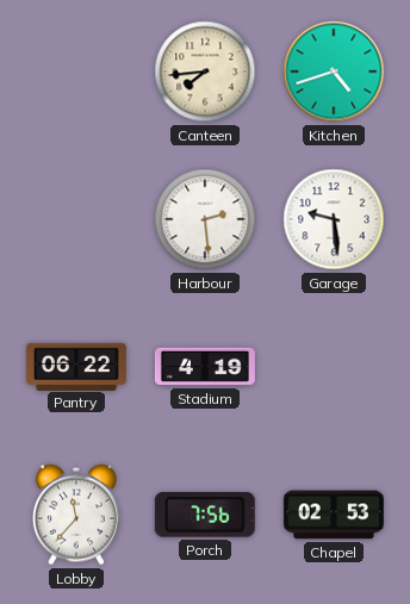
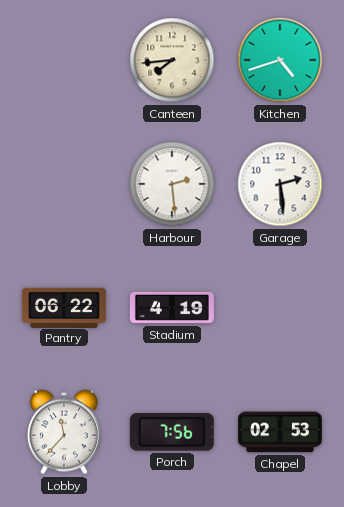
Garage: 9:29 -> 2:29
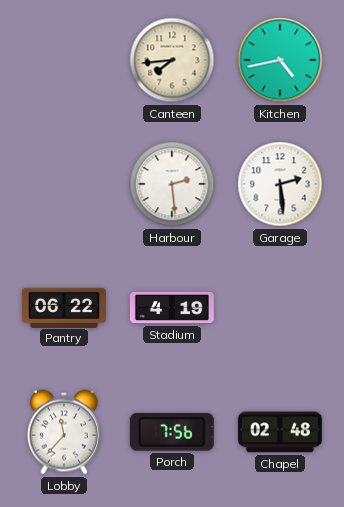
Kitchen: 4:42 -> 4:43
Chapel: 02:53 -> 02:48
